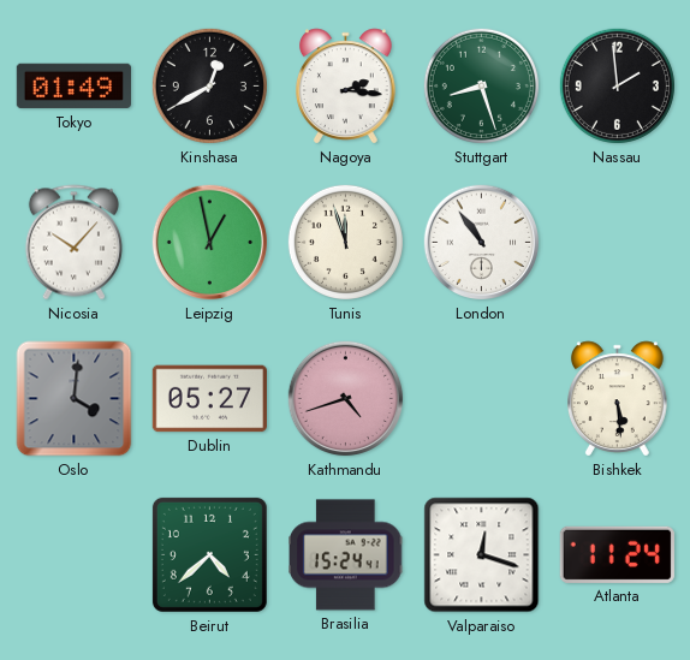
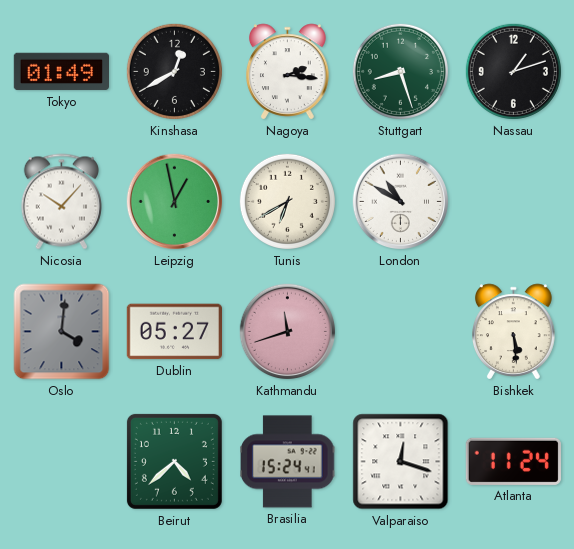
Nassau: 1:59 -> 1:12
Tunis: 11:57 -> 6:40
London: 10:54 -> 10:50
Kathmandu: 4:42 -> 11:42
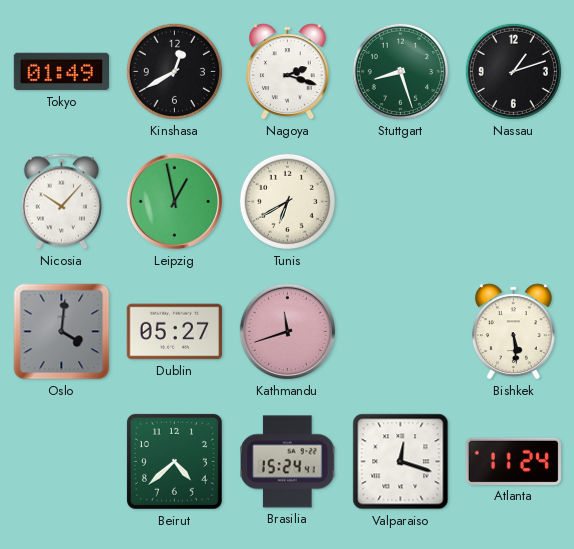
Nagoya: 2:16 -> 2:18
London: 10:50 -> none
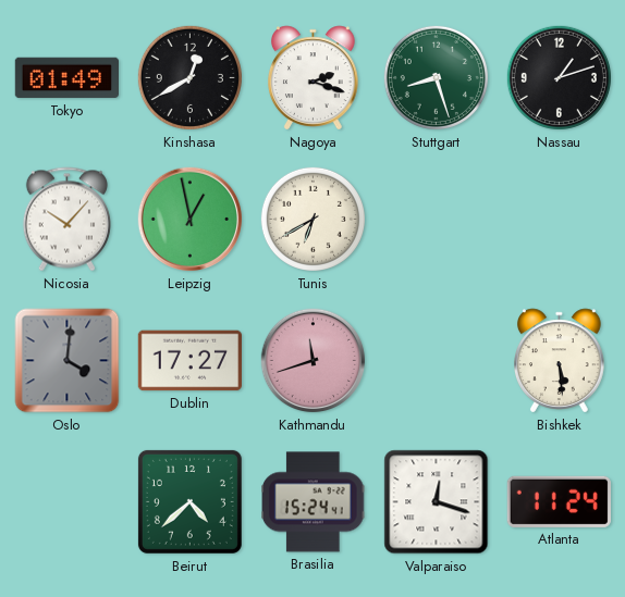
Dublin: 05:27 -> 17:27
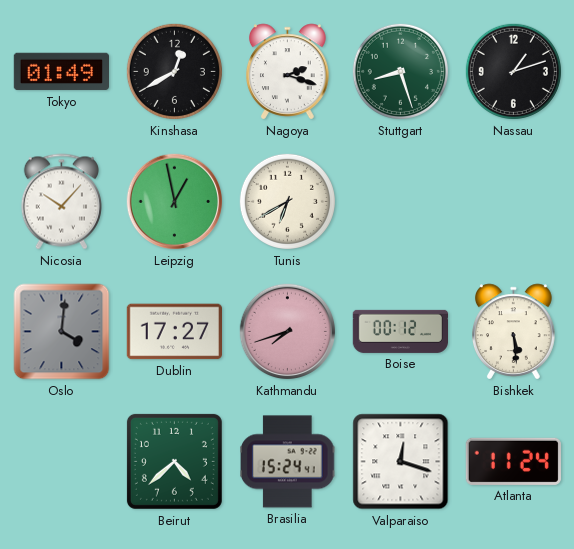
Kathmandu: 11:42 -> 7:42
Boise: none -> 00:12
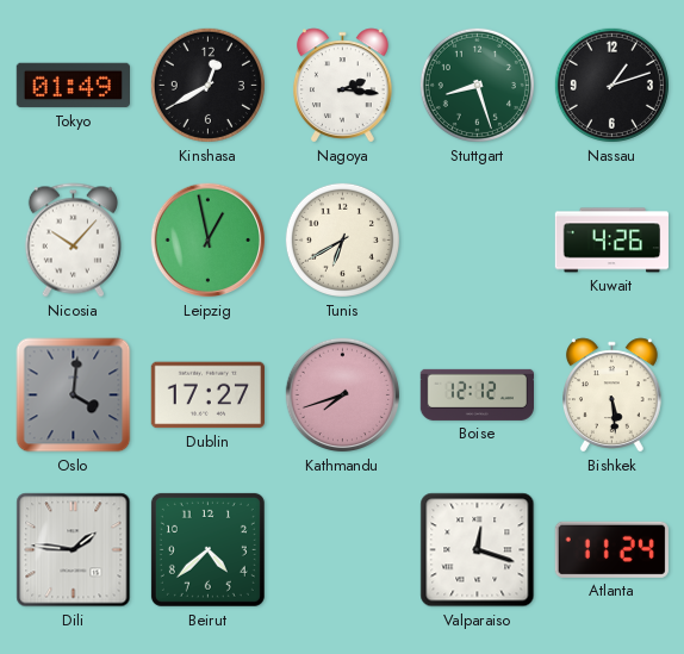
Nagoya: 2:18 -> 2:16
Kuwait: none -> 4:26
Boise: 00:12 -> 12:12
Dili: none -> 1:46
Brasilia: 15:24 -> none
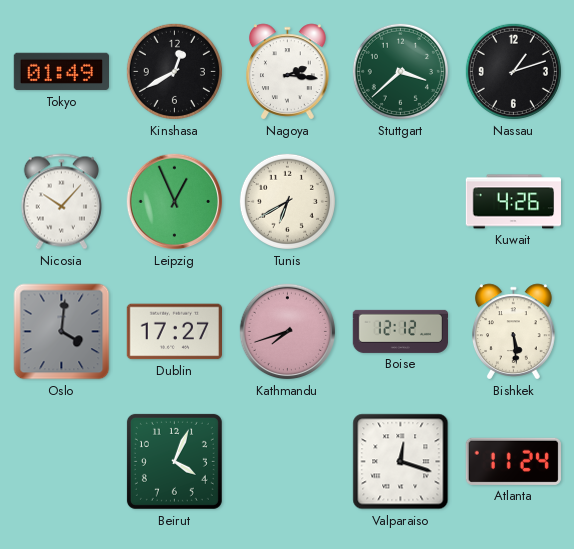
Stuttgart: 8:27 -> 3:38
Leipzig: 12:58 -> 12:56
Dili: 1:46 -> none
Beirut: 4:38 -> 4:04
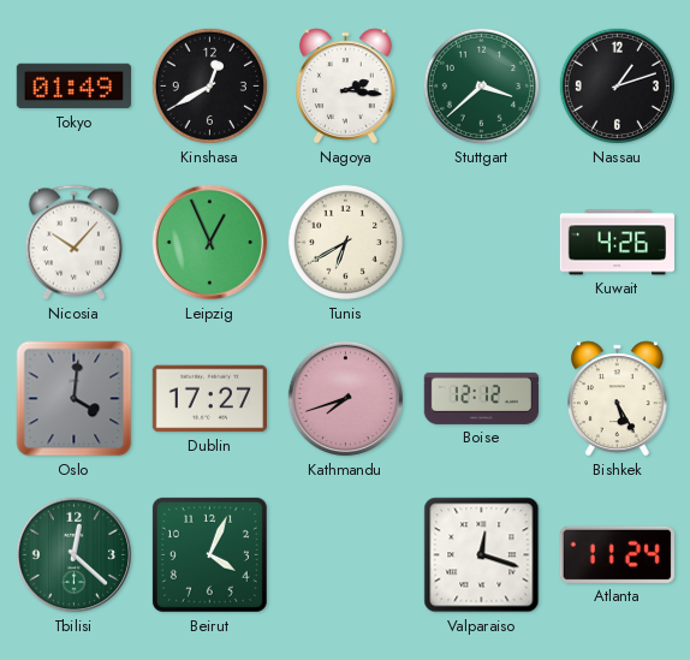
Bishkek: 5:29 -> 5:25
Tbilisi: none -> 12:22
